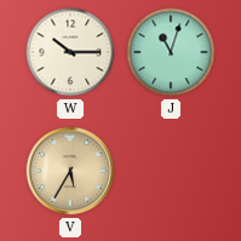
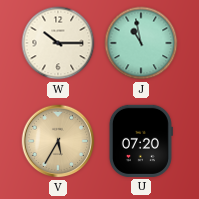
J: 11:03 -> 10:58
U: none -> 07:20
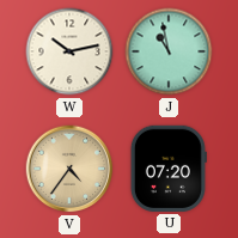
W: 10:15 -> 10:13
V: 5:35 -> 4:36
